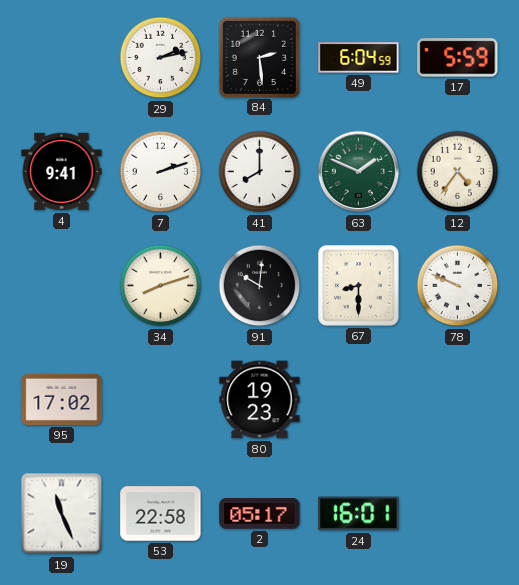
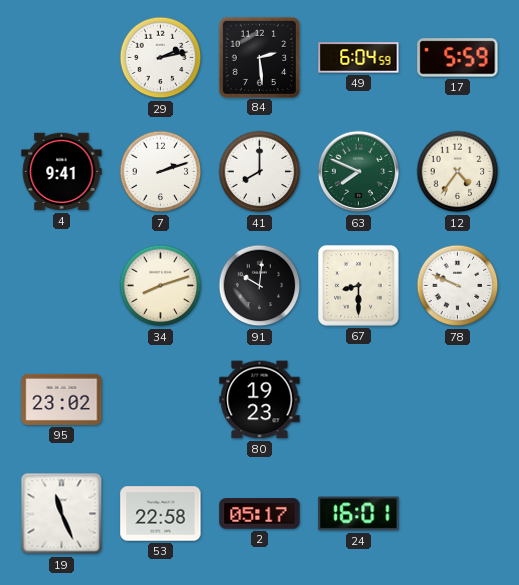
63: 1:49 -> 7:49
95: 17:02 -> 23:02
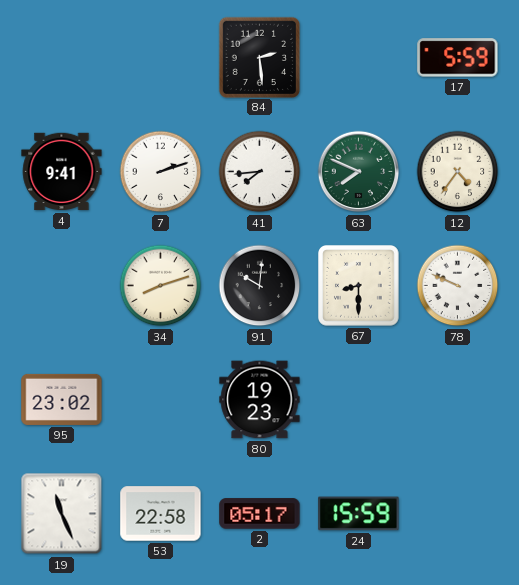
29: 2:13 -> none
49: 6:04 -> none
41: 8:00 -> 7:44
24: 16:01 -> 15:59
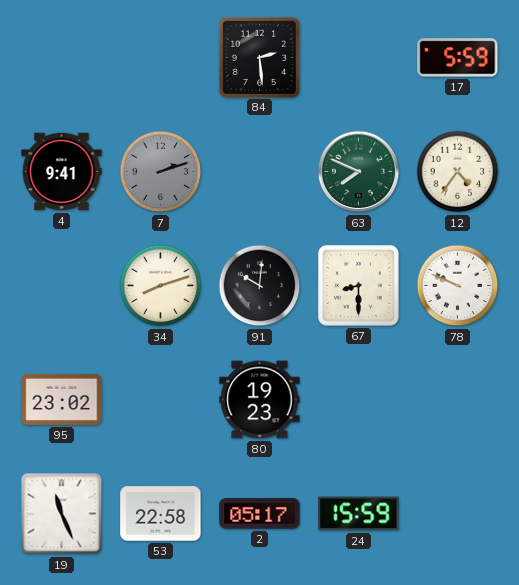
7 dial: white -> grey
41: 7:44 -> none
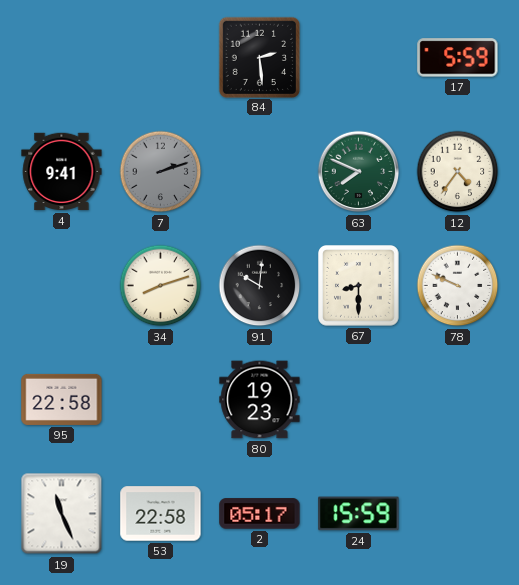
95: 23:02 -> 22:58
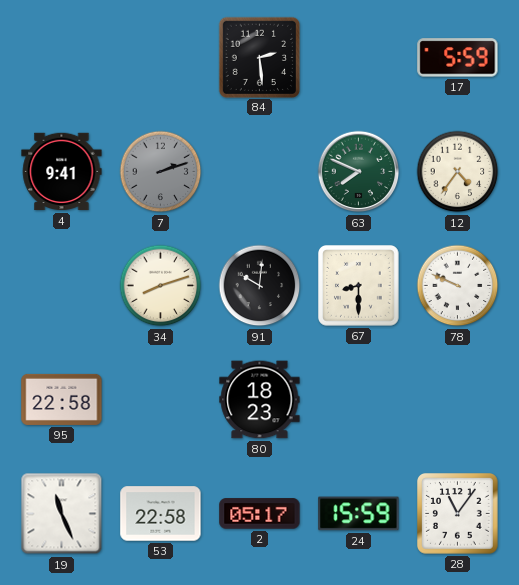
80: 19:23 -> 18:23
28: none -> 11:06
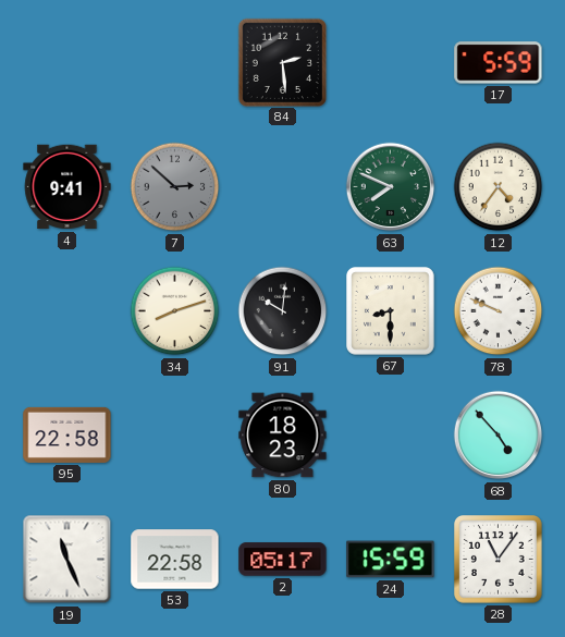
7: 2:12 -> 2:52
68: none -> 4:53
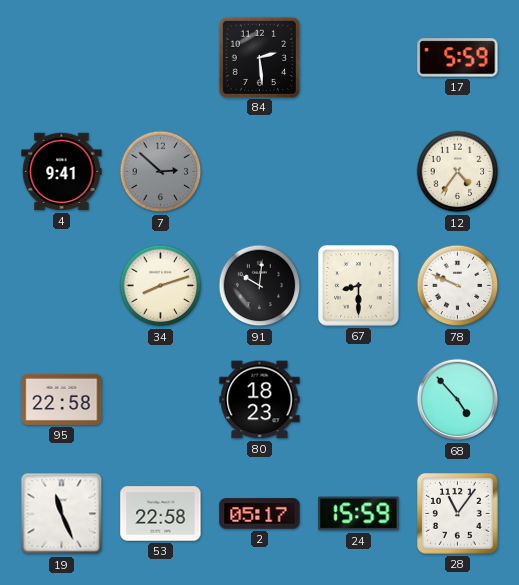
63: 7:49 -> none
